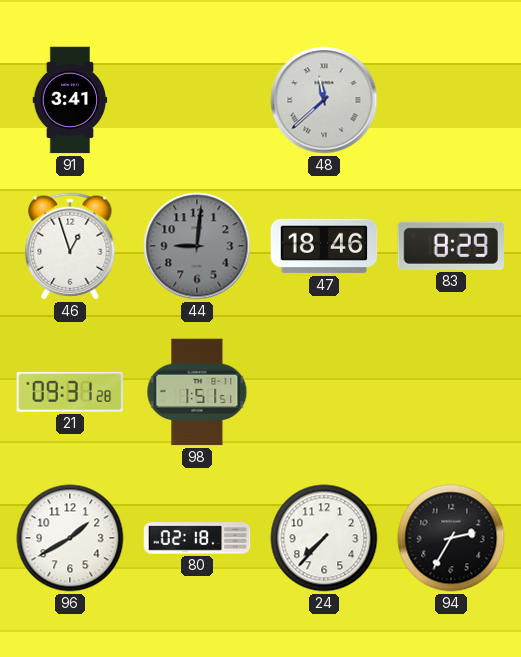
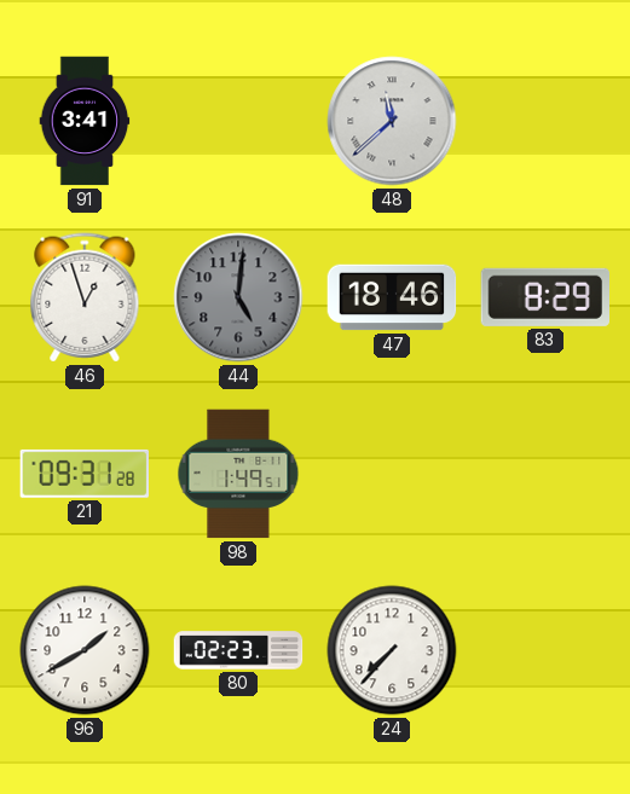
44: 9:01 -> 5:01
98: 1:51 -> 1:49
80: 02:18 -> 02:23
94: 2:35 -> none
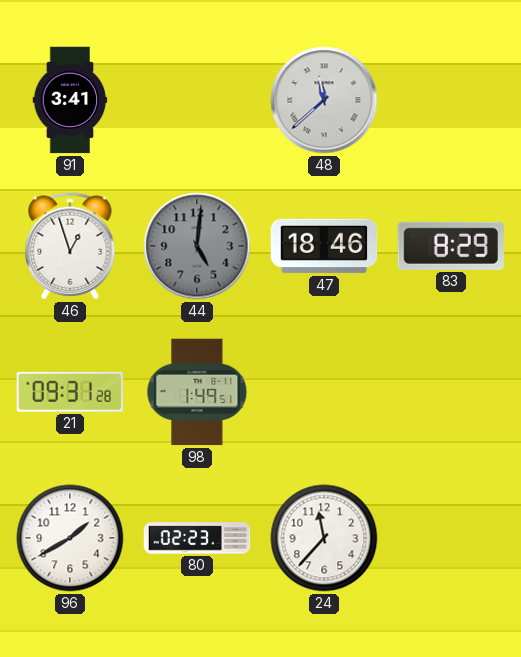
24: 7:37 -> 11:37
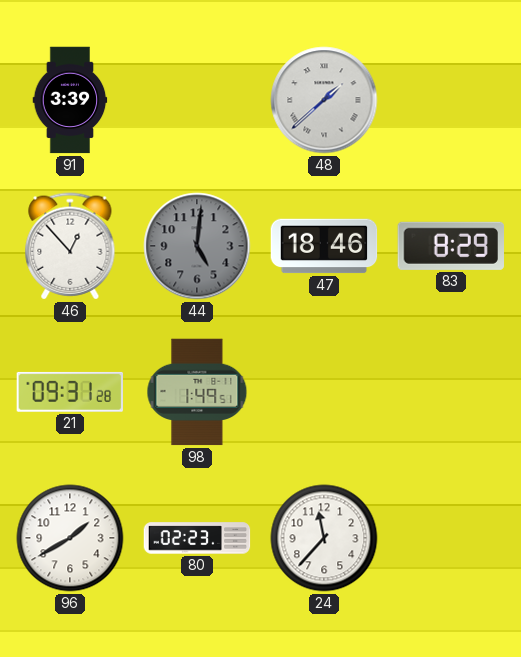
91: 3:41 -> 3:39
48: 11:38 -> 1:38
46: 12:57 -> 12:53
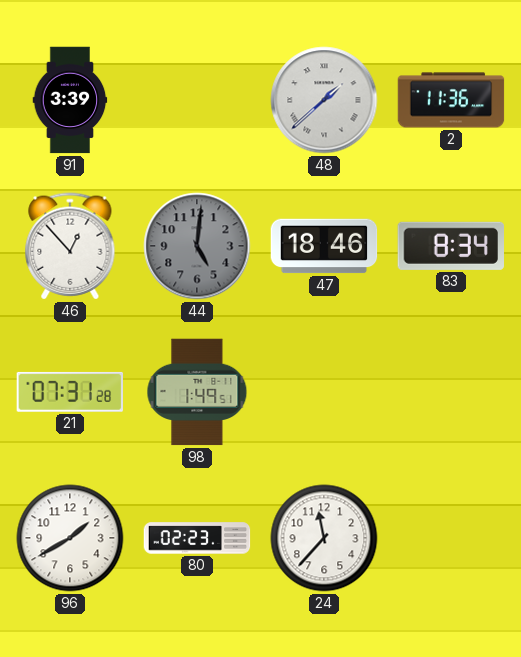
2: none -> 11:36
83: 8:29 -> 8:34
21: 09:31 -> 07:31
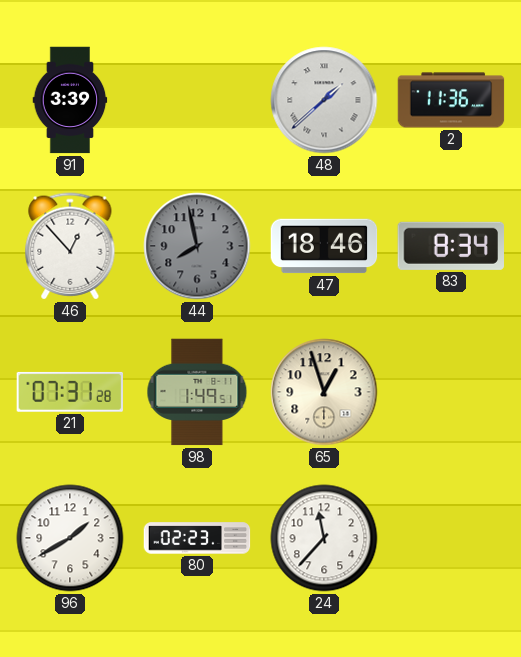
44: 5:01 -> 7:58
65: none -> 12:57
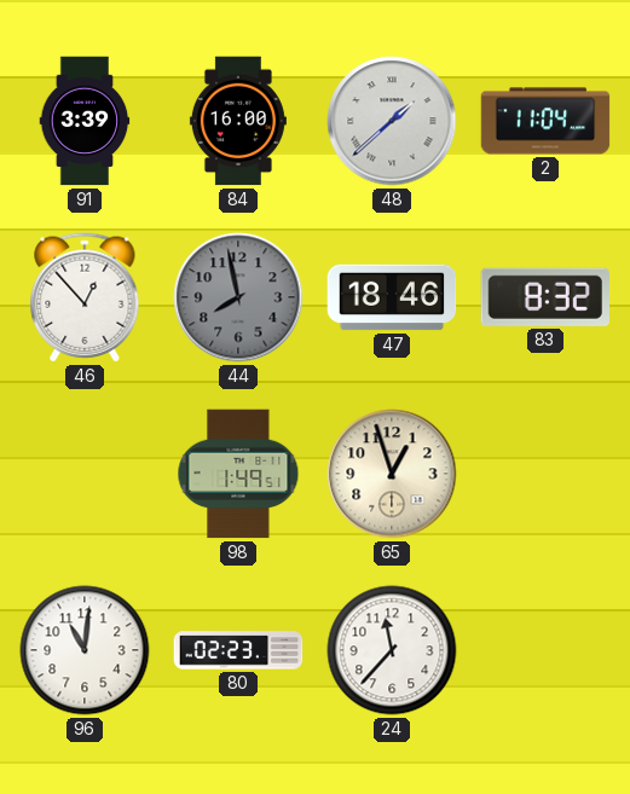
84: none -> 16:00
2: 11:36 -> 11:04
83: 8:34 -> 8:32
21: 07:31 -> none
96: 1:40 -> 11:01
